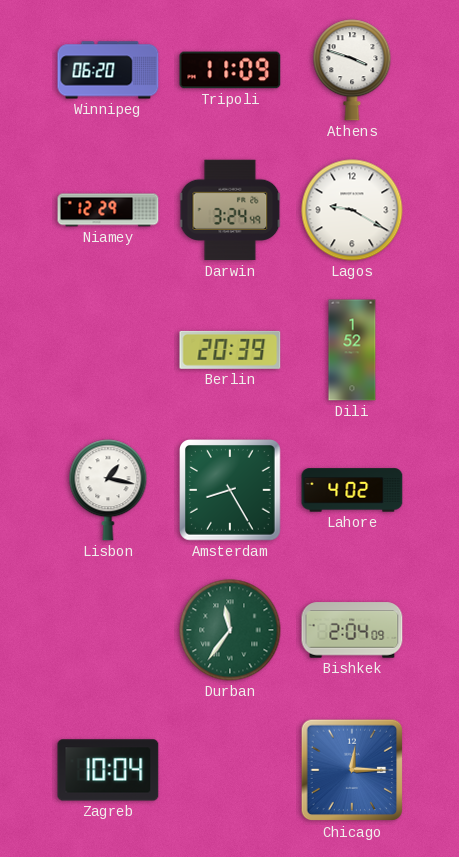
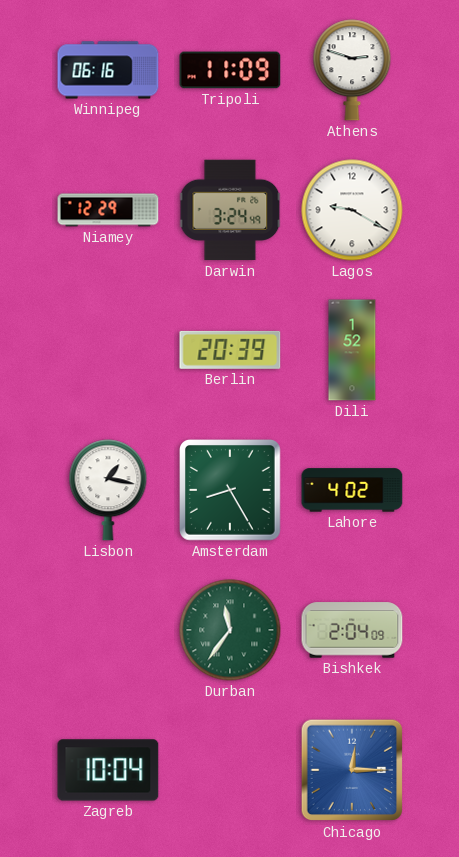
Winnipeg: 06:20 -> 06:16
Athens: 3:48 -> 2:48
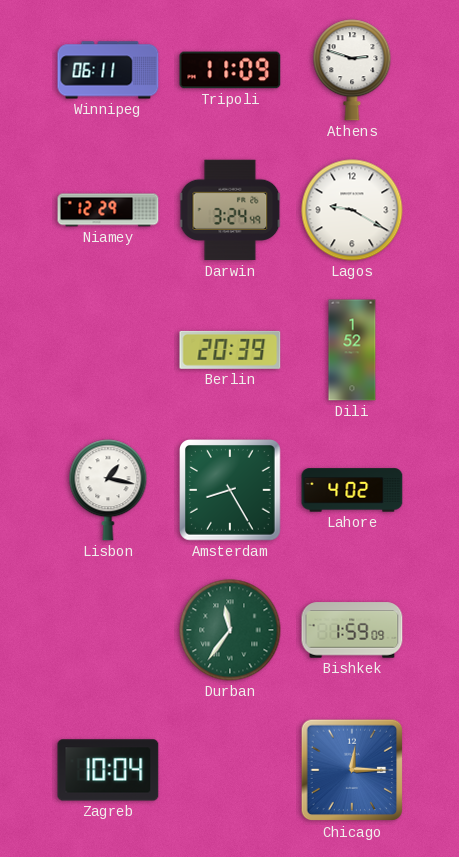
Winnipeg: 06:16 -> 06:11
Bishkek: 2:04 -> 1:59
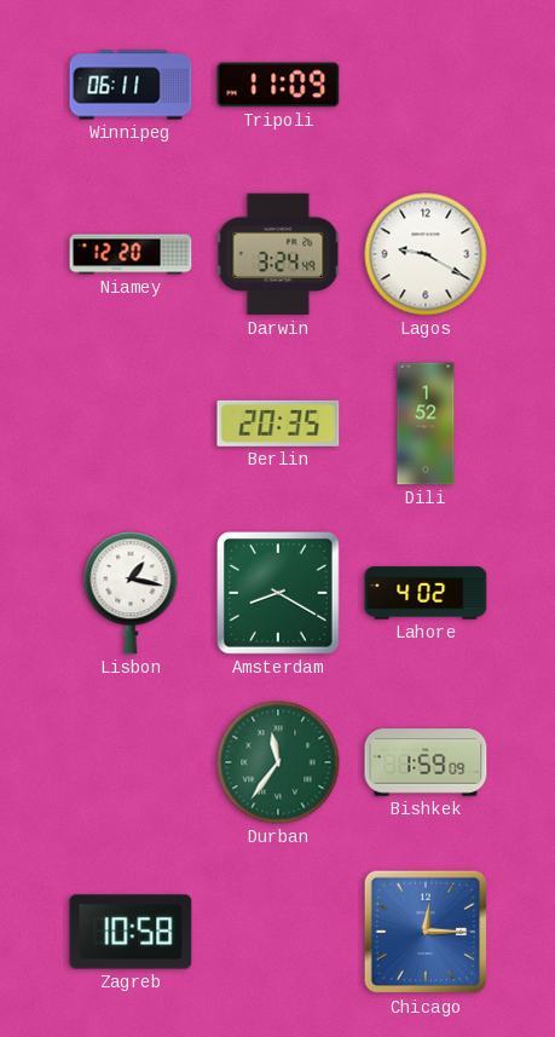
Athens: 2:48 -> none
Niamey: 12:29 -> 12:20
Berlin: 20:39 -> 20:35
Amsterdam: 8:25 -> 8:20
Zagreb: 10:04 -> 10:58
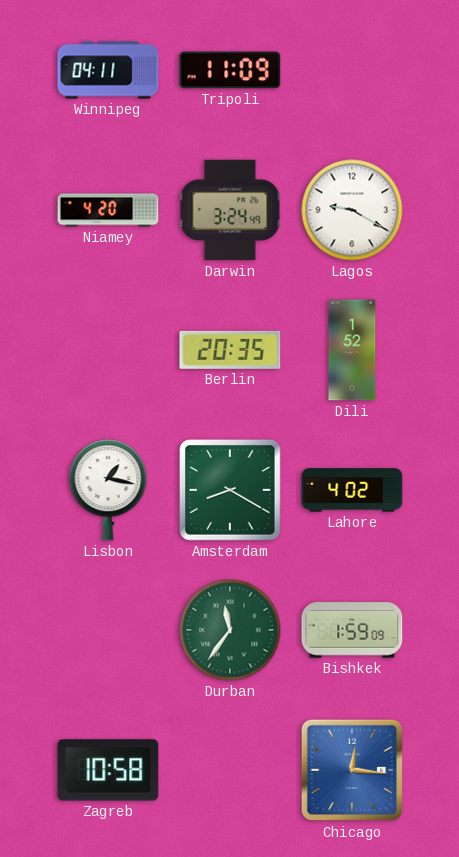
Winnipeg: 06:11 -> 04:11
Niamey: 12:20 -> 4:20
Chicago: 12:15 -> 12:16
